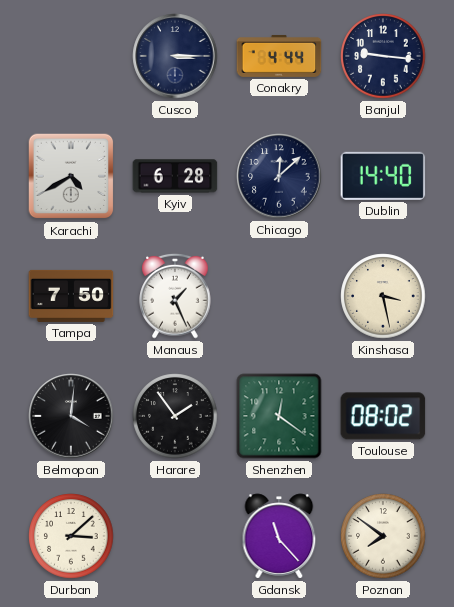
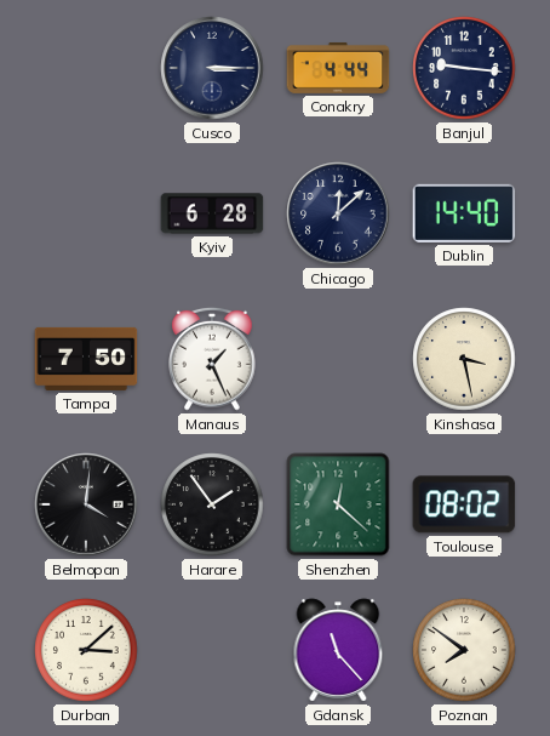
Karachi: 4:40 -> none
Shenzhen: 12:21 -> 12:22
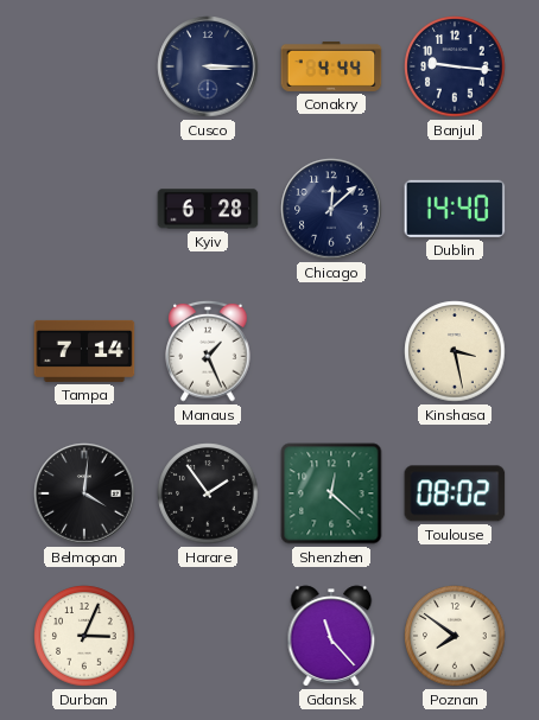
Tampa: 7:50 -> 7:14
Durban: 3:08 -> 3:04
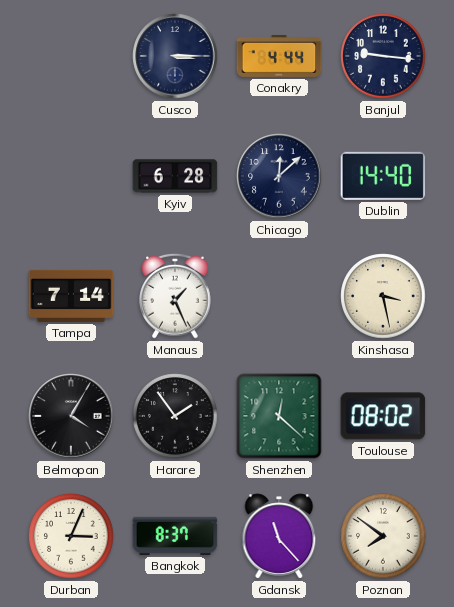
Belmopan: 4:01 -> 4:05
Bangkok: none -> 8:37
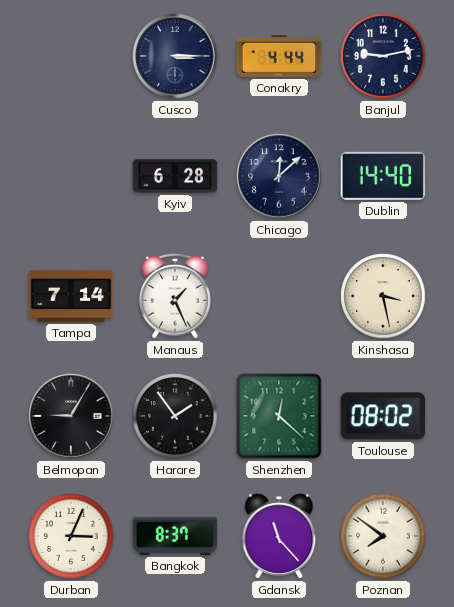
Banjul: 9:16 -> 9:13
Belmopan: 4:05 -> 9:05
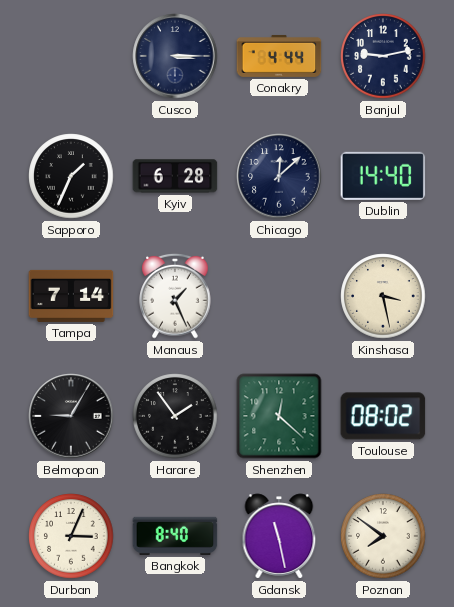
Sapporo: none -> 1:34
Bangkok: 8:37 -> 8:40
Gdansk: 11:23 -> 11:28
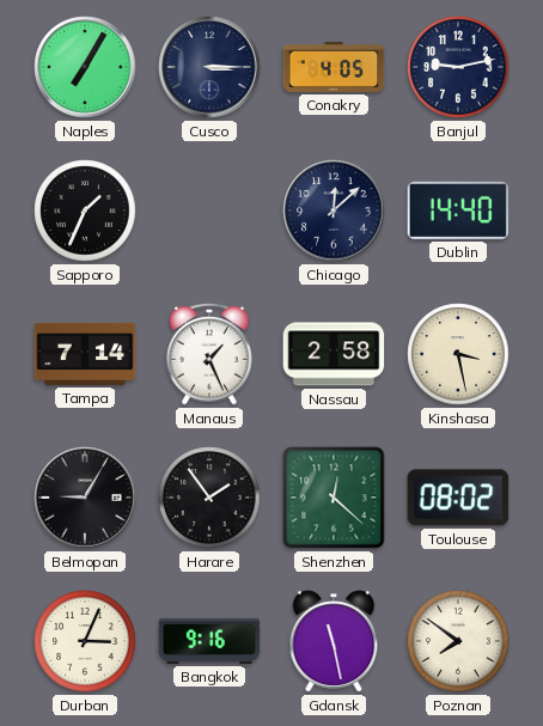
Naples: none -> 7:05
Conakry: 4:44 -> 4:05
Kyiv: 6:28 -> none
Nassau: none -> 2:58
Bangkok: 8:40 -> 9:16
